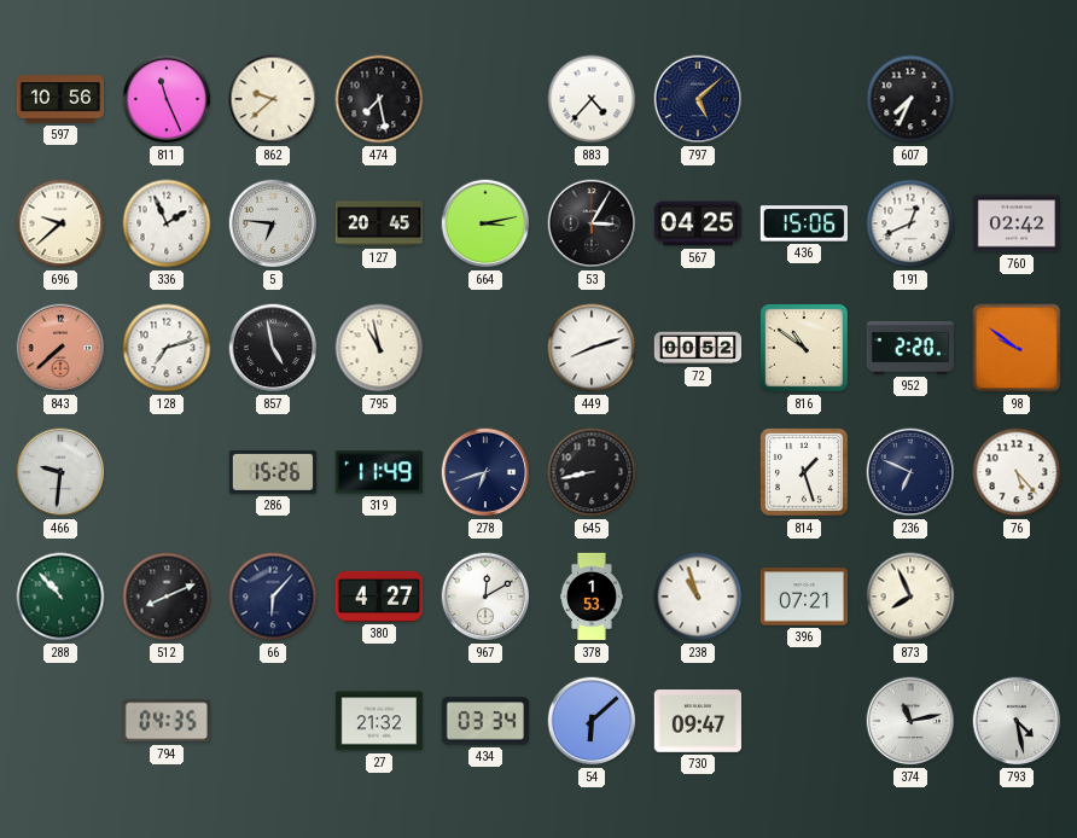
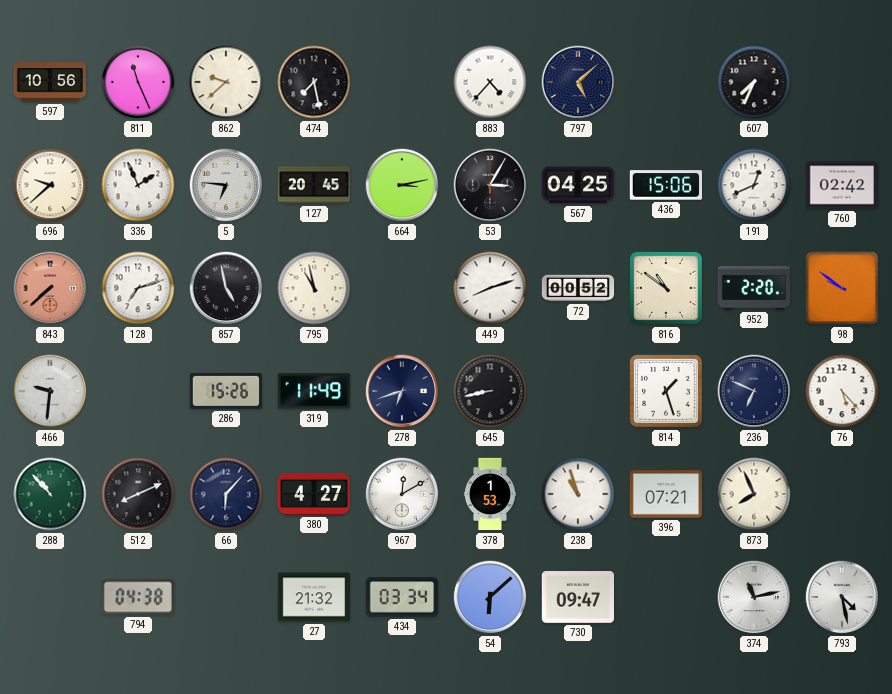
794: 04:35 -> 04:38
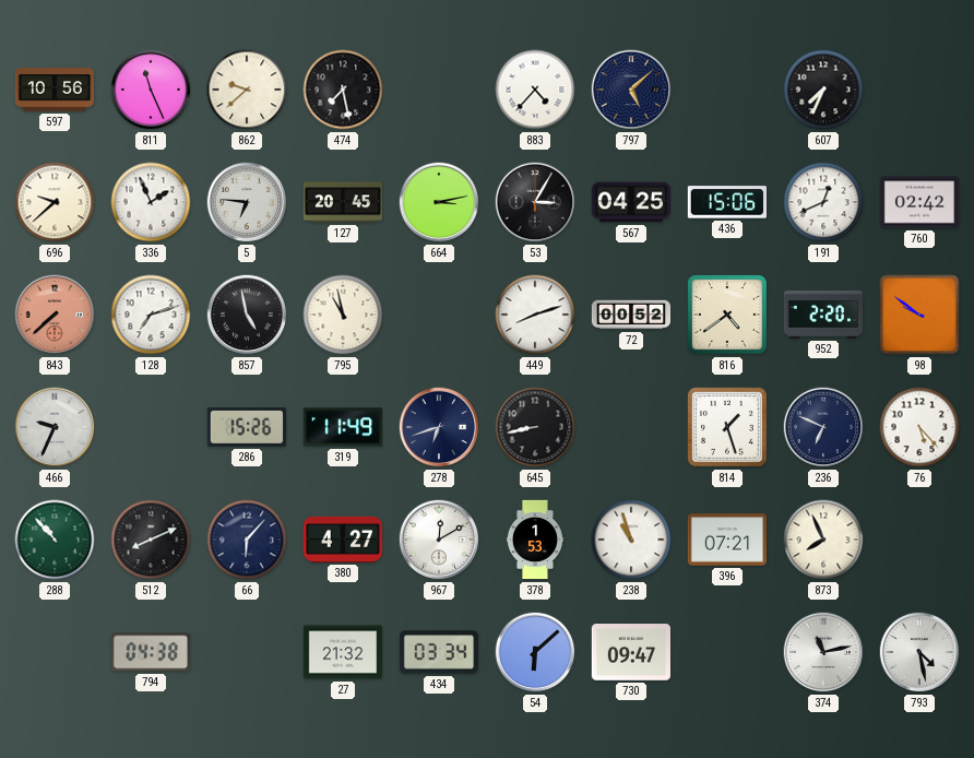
816: 10:51 -> 4:39
466: 9:31 -> 9:34
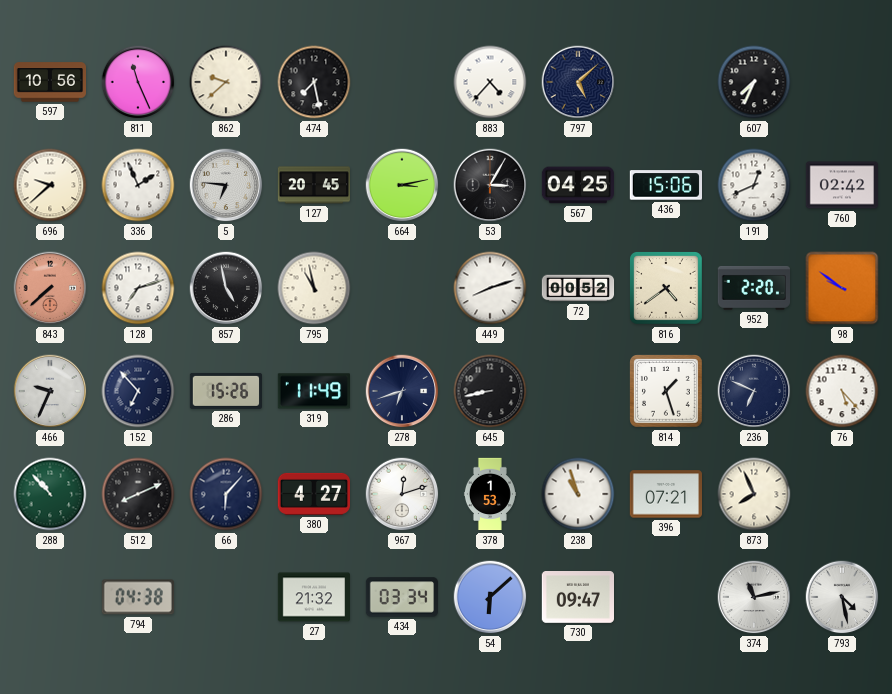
152: none -> 6:53
967: 12:10 -> 12:12
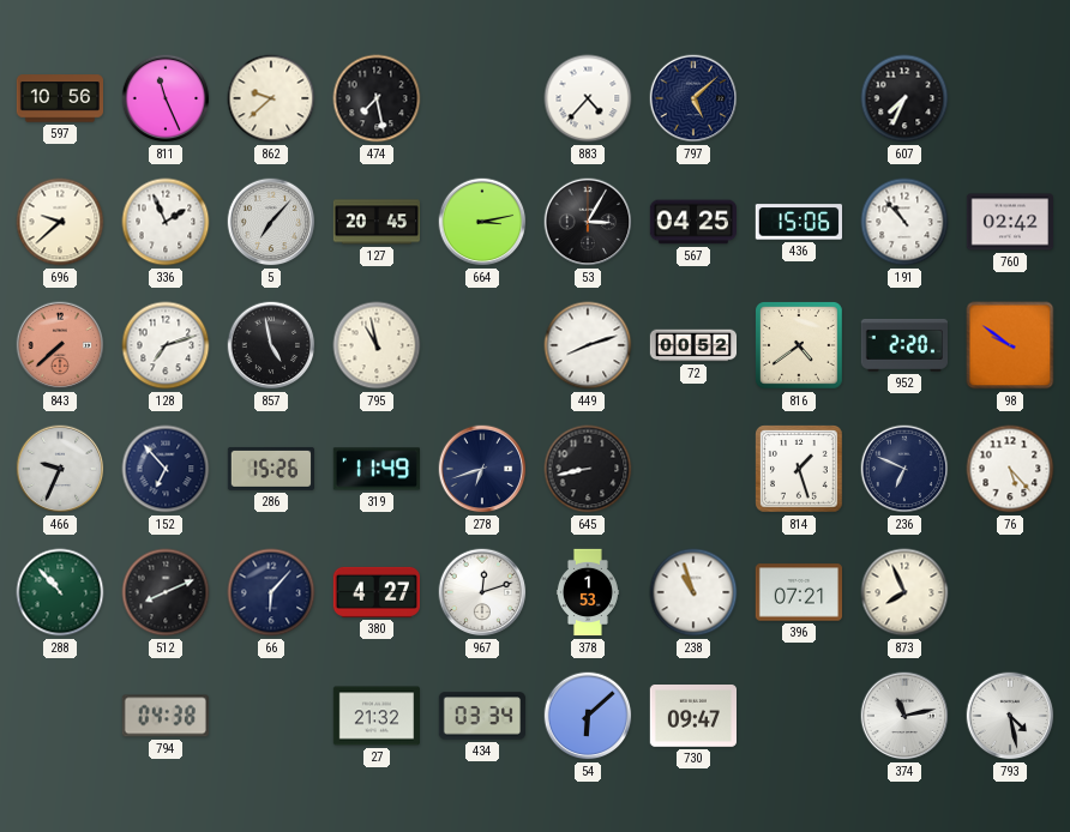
5: 6:46 -> 7:07
191: 12:41 -> 10:53
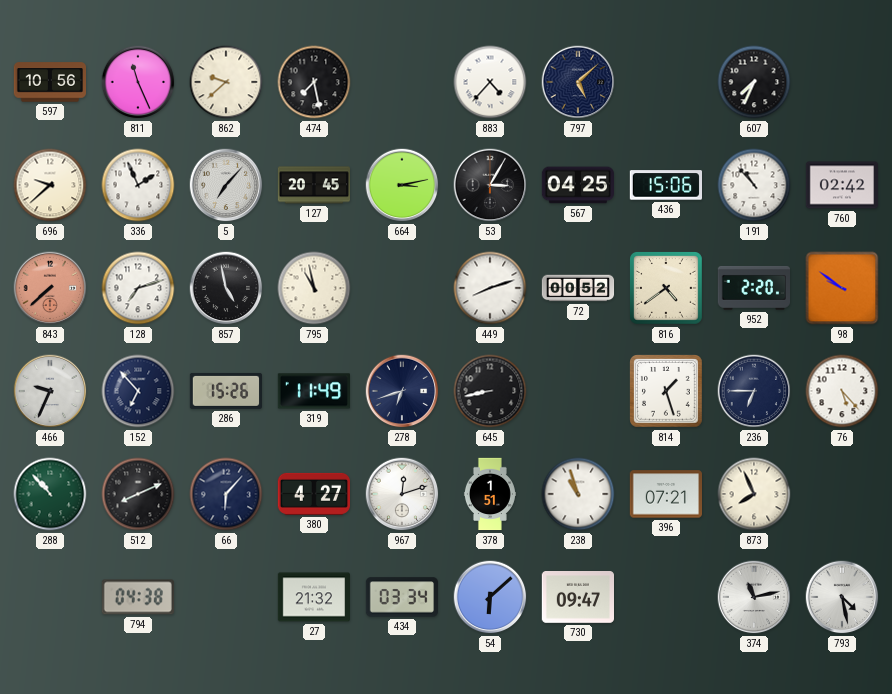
236: 6:49 -> 6:45
378: 1:53 -> 1:51
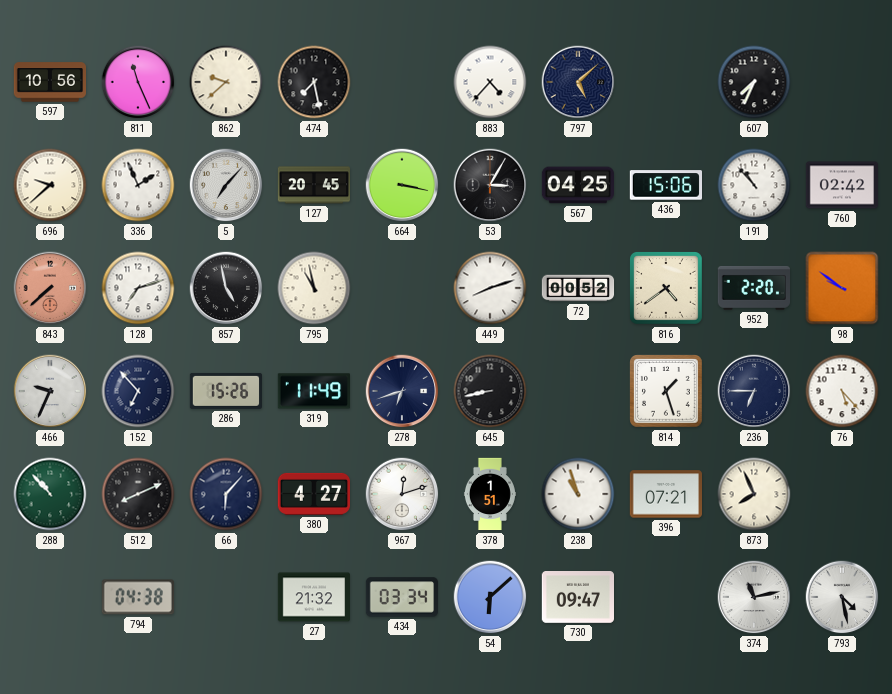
664: 3:13 -> 3:17
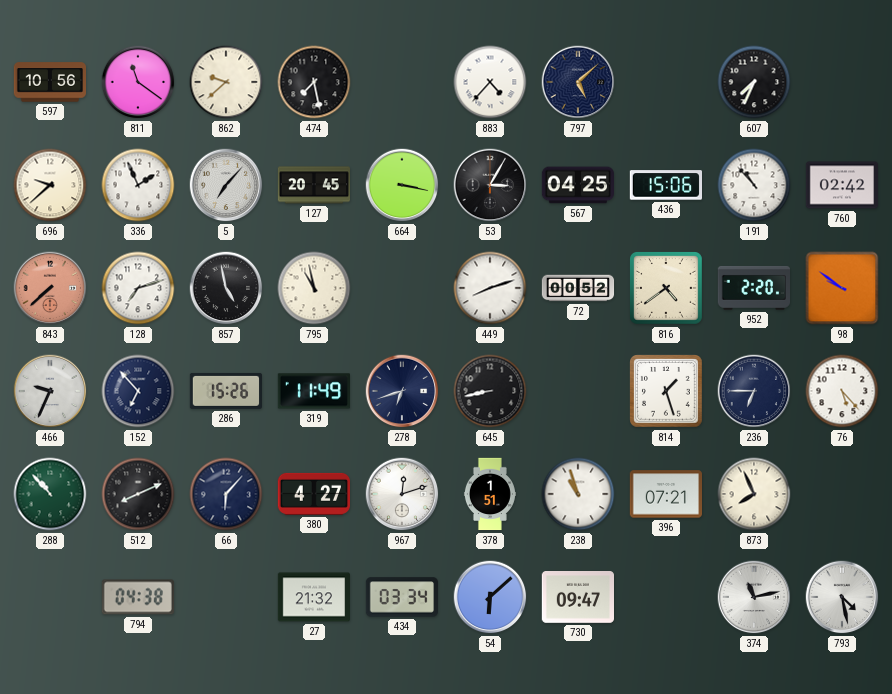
811: 11:26 -> 11:21
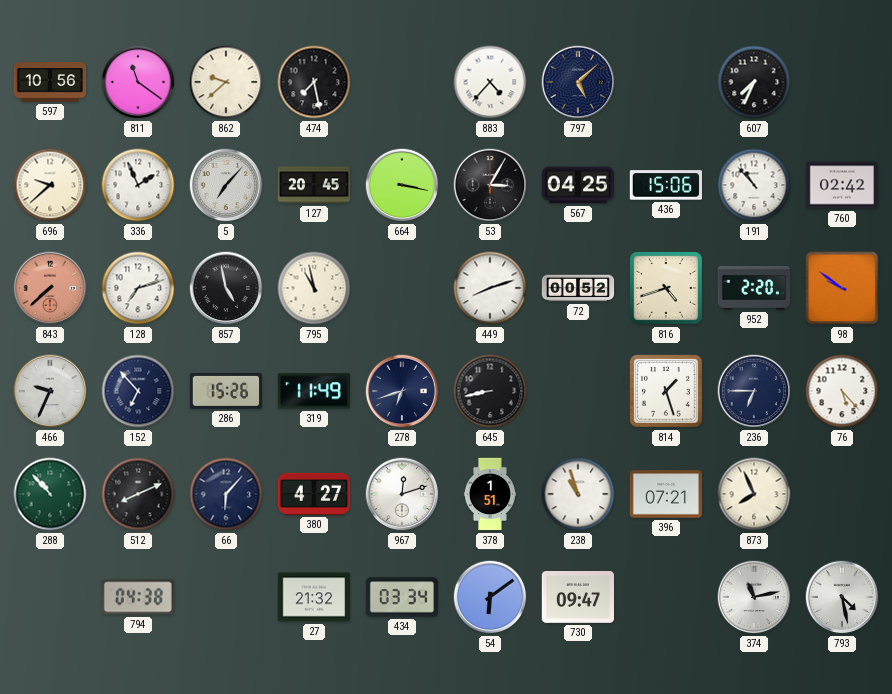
816: 4:39 -> 4:42
54: 6:08 -> 6:09
